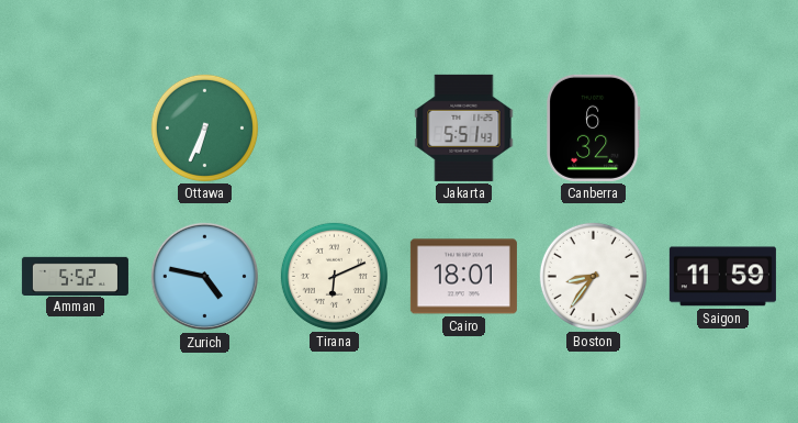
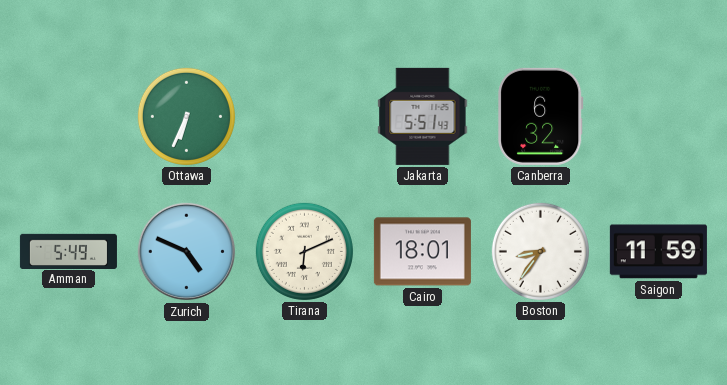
Amman: 5:52 -> 5:49
Zurich: 4:47 -> 4:49
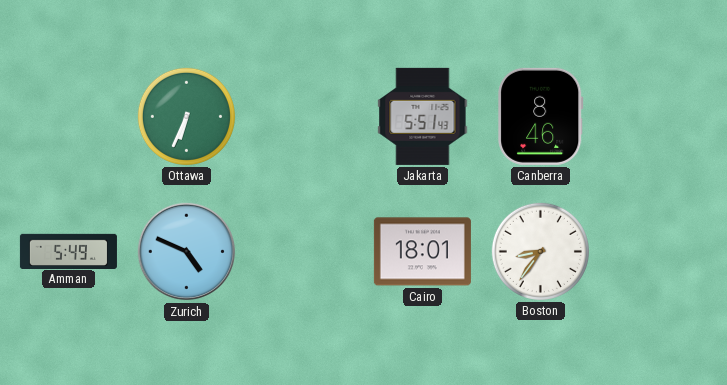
Canberra: 6:32 -> 8:46
Tirana: 6:11 -> none
Saigon: 11:59 -> none
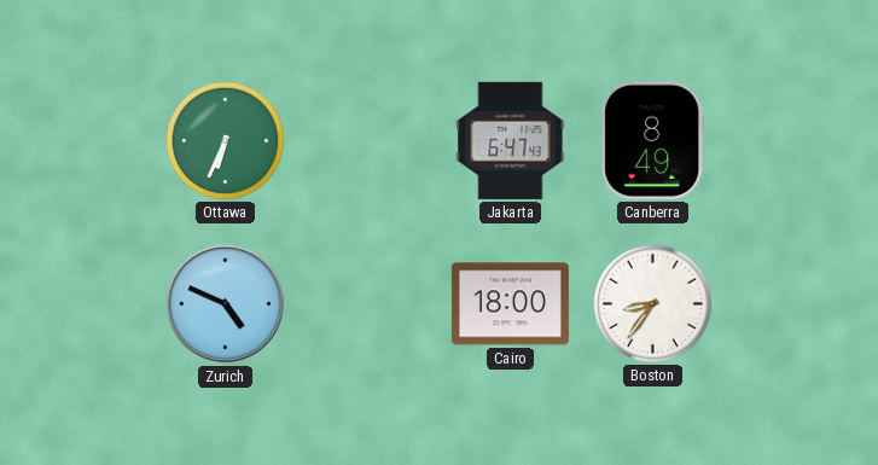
Jakarta: 5:51 -> 6:47
Canberra: 8:46 -> 8:49
Amman: 5:49 -> none
Cairo: 18:01 -> 18:00
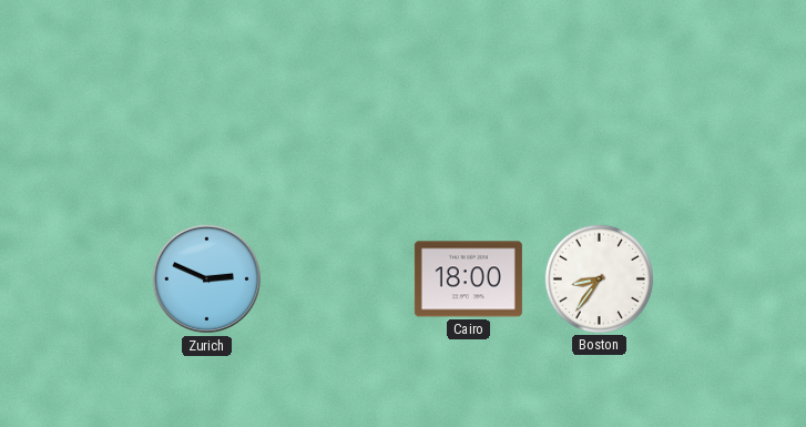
Ottawa: 6:34 -> none
Jakarta: 6:47 -> none
Canberra: 8:49 -> none
Zurich: 4:49 -> 2:49
